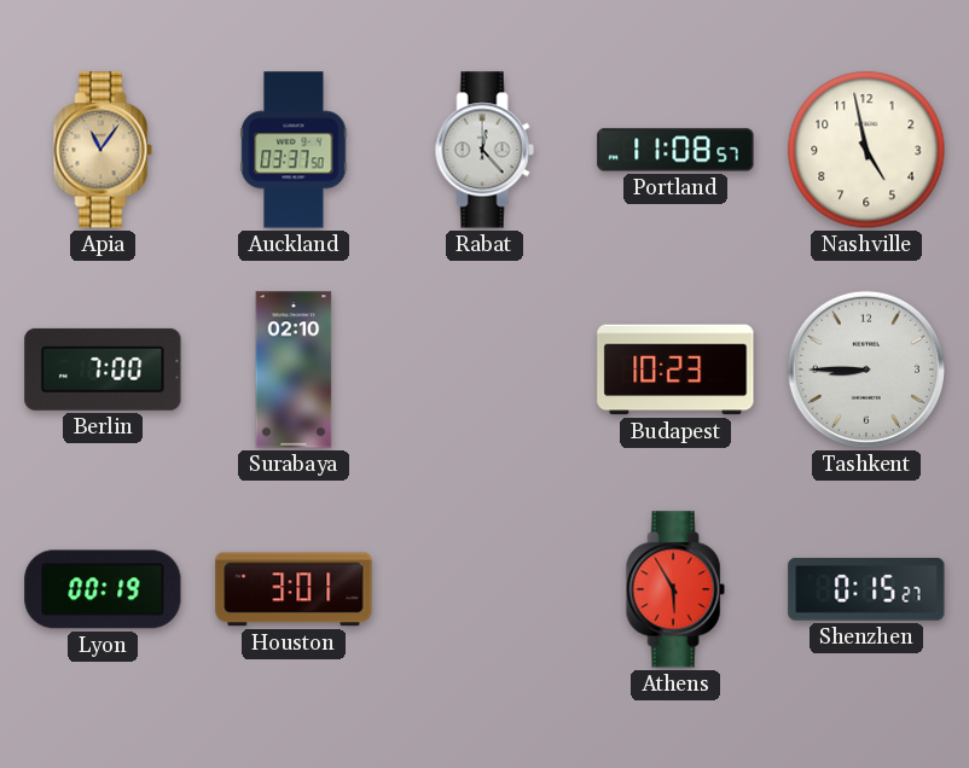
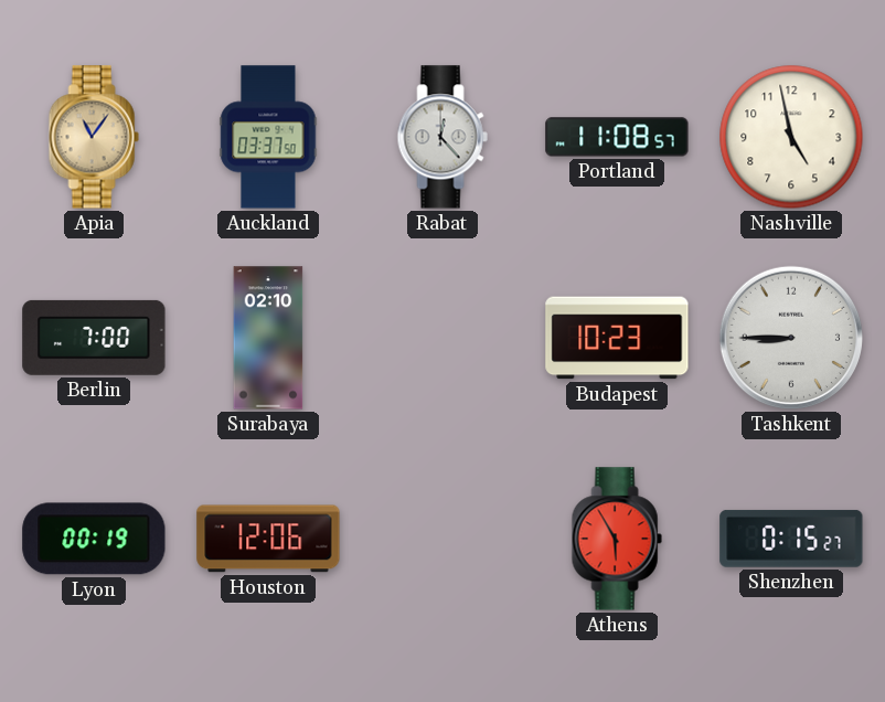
Houston: 3:01 -> 12:06
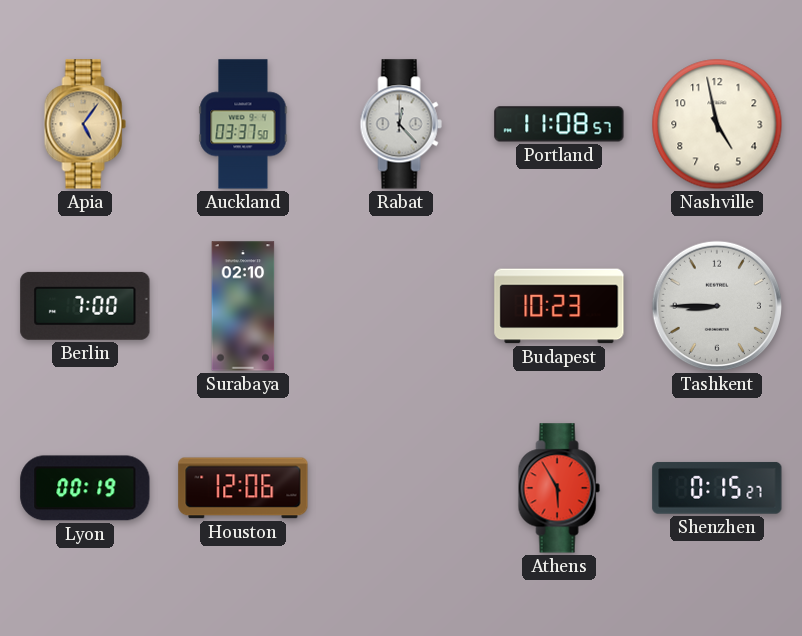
Apia: 11:06 -> 5:06
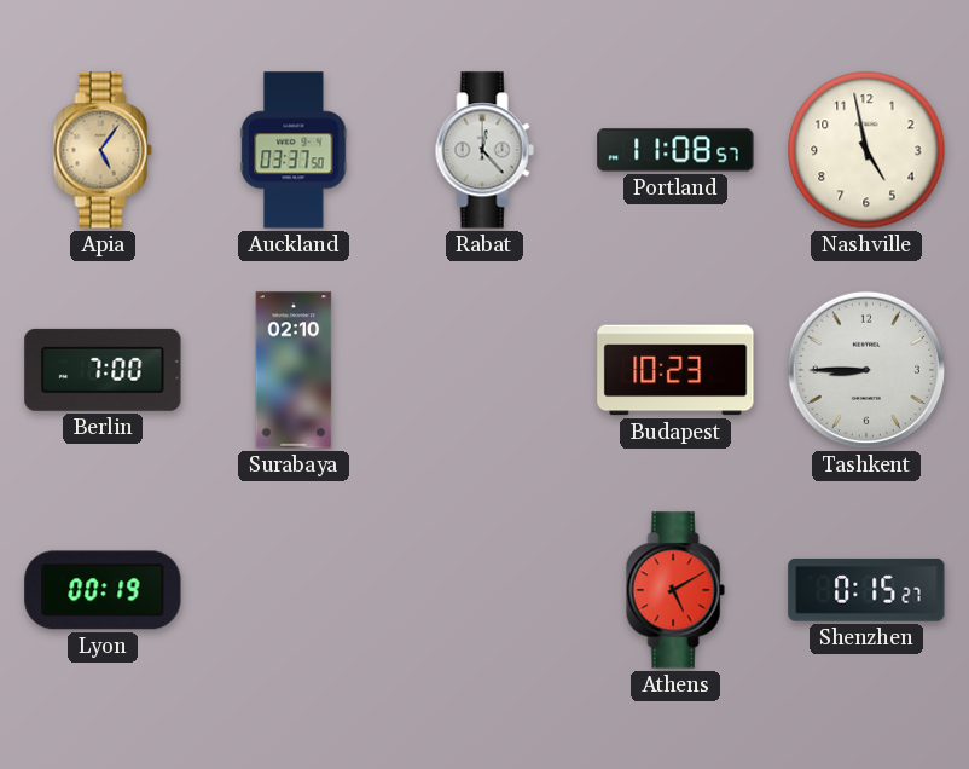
Houston: 12:06 -> none
Athens: 5:55 -> 5:10
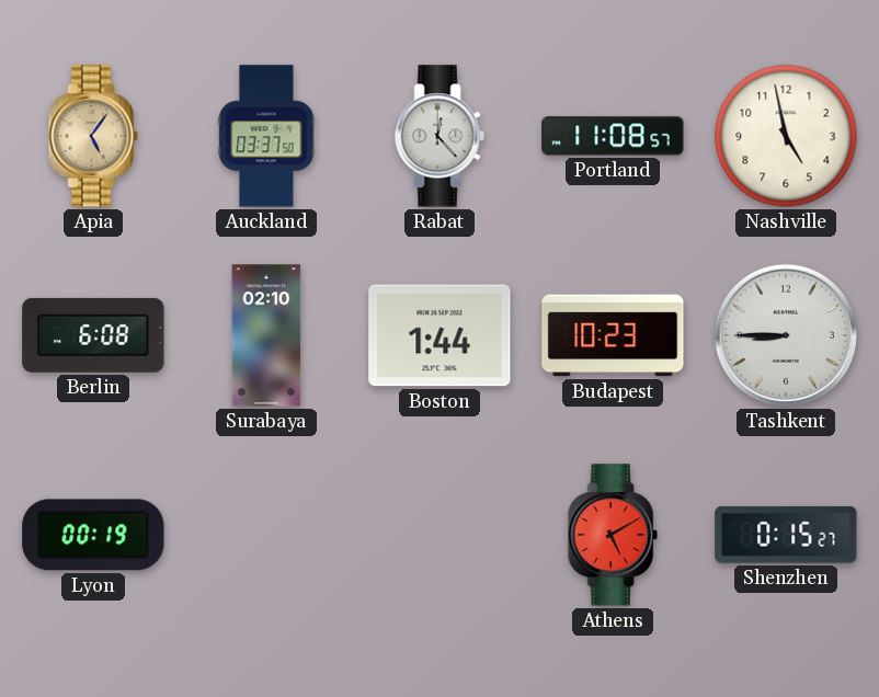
Berlin: 7:00 -> 6:08
Boston: none -> 1:44
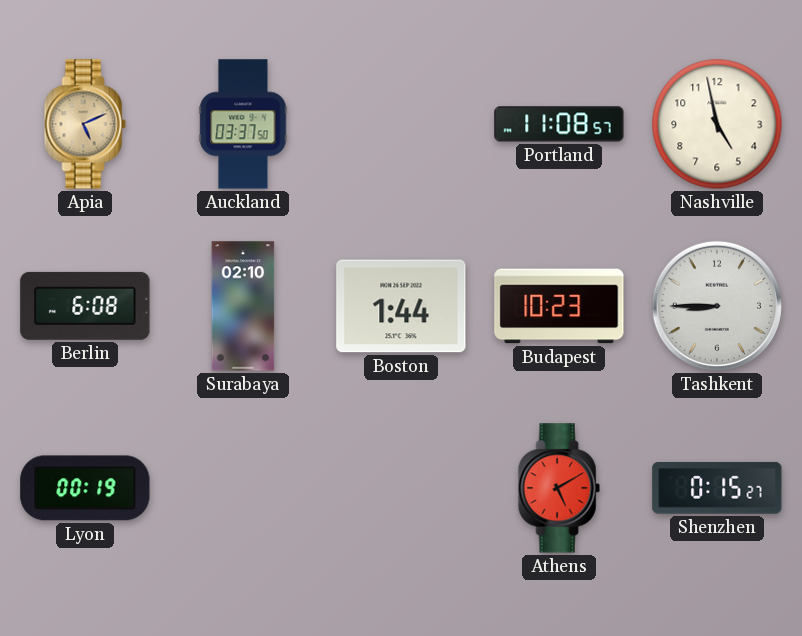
Apia: 5:06 -> 5:11
Rabat: 12:23 -> none
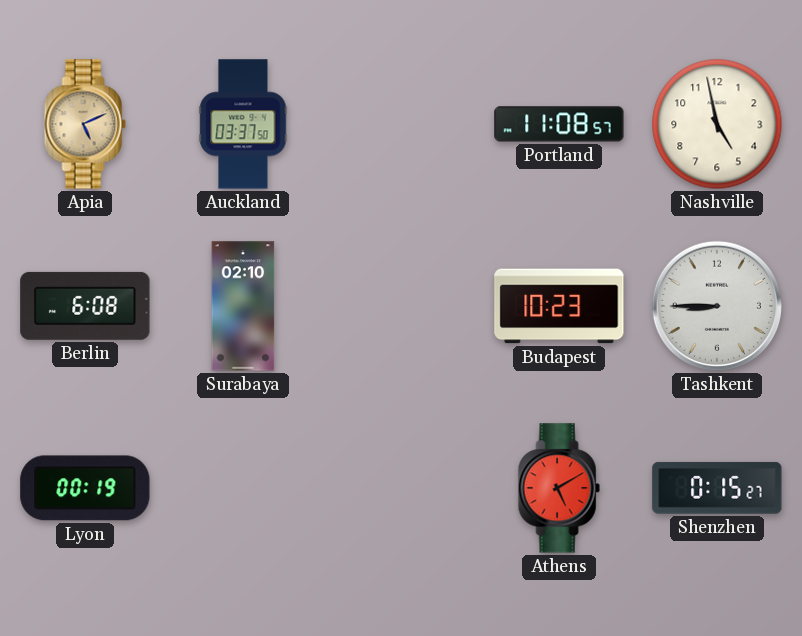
Boston: 1:44 -> none
